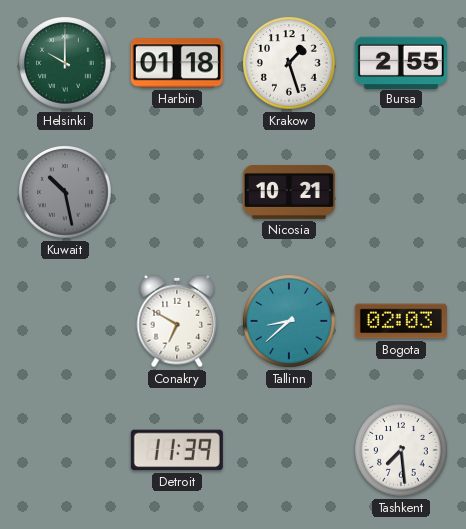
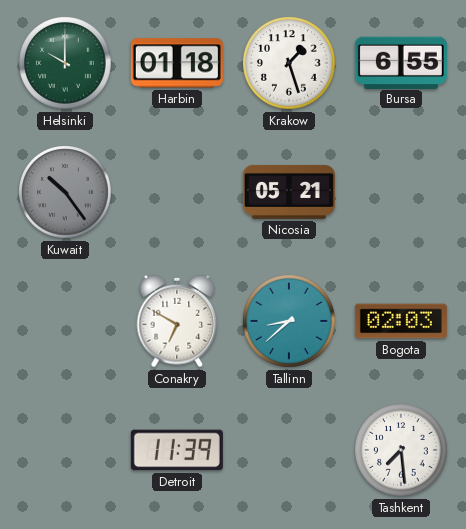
Bursa: 2:55 -> 6:55
Kuwait: 10:28 -> 10:24
Nicosia: 10:21 -> 05:21
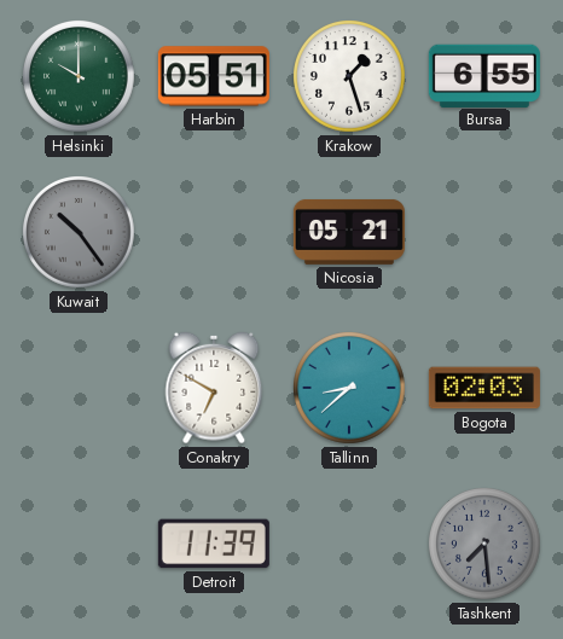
Harbin: 01:18 -> 05:51
Tashkent dial: white -> grey
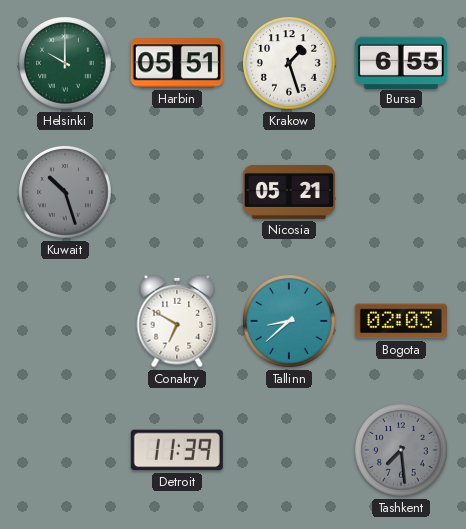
Kuwait: 10:24 -> 10:27
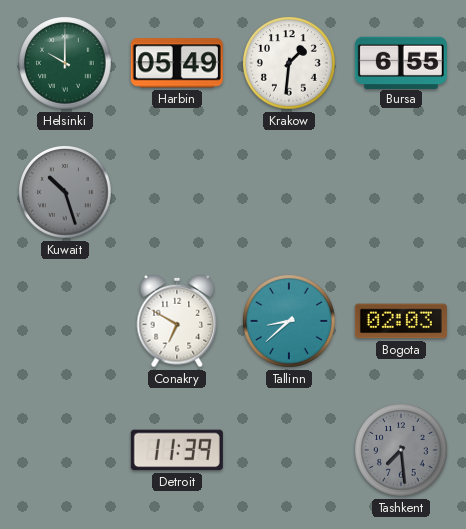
Harbin: 05:51 -> 05:49
Krakow: 1:27 -> 1:31
Nicosia: 05:21 -> none
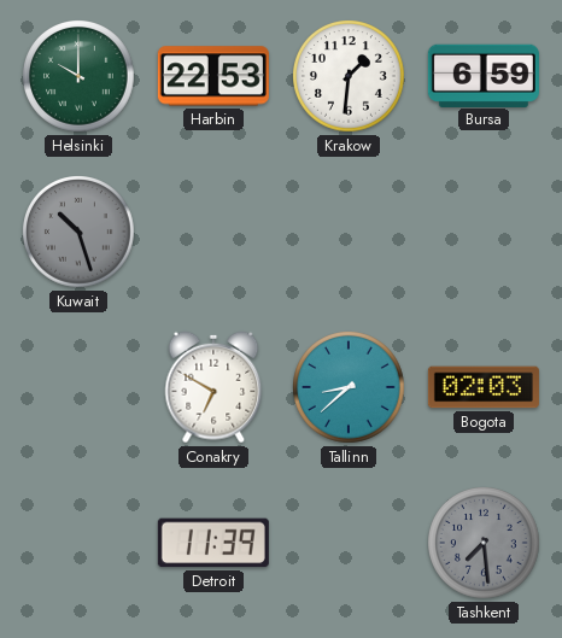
Harbin: 05:49 -> 22:53
Bursa: 6:55 -> 6:59
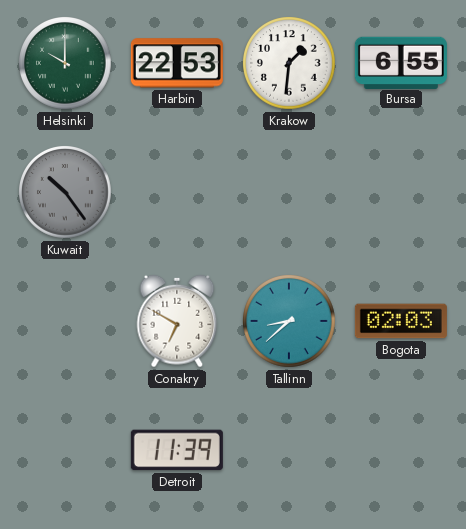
Bursa: 6:59 -> 6:55
Kuwait: 10:27 -> 10:24
Tashkent: 7:29 -> none
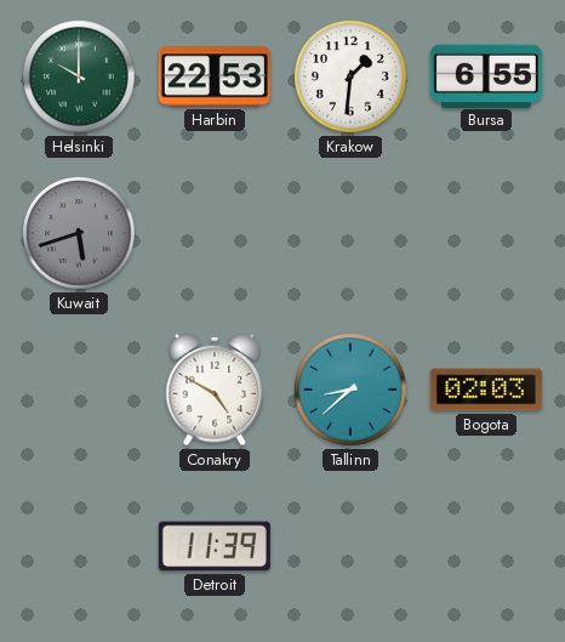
Kuwait: 10:24 -> 5:42
Conakry: 6:50 -> 4:50
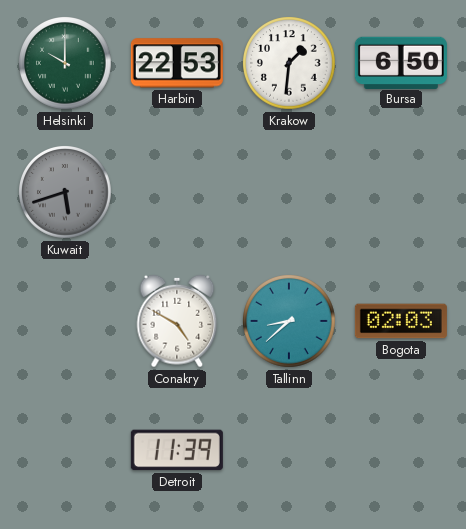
Bursa: 6:55 -> 6:50
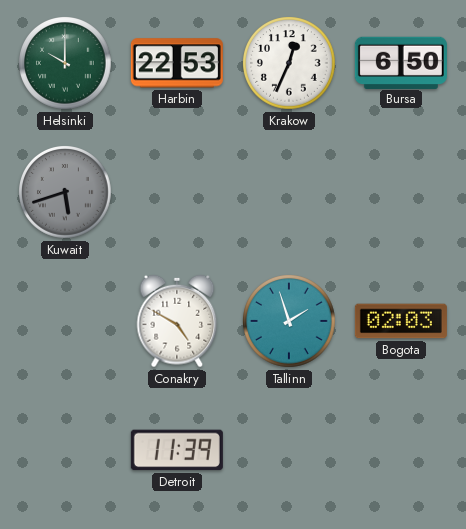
Krakow: 1:31 -> 12:34
Tallinn: 8:38 -> 1:57
